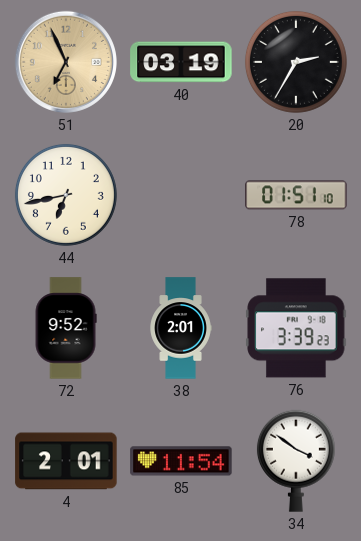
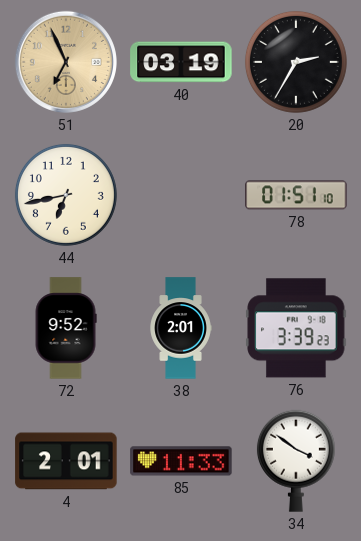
85: 11:54 -> 11:33
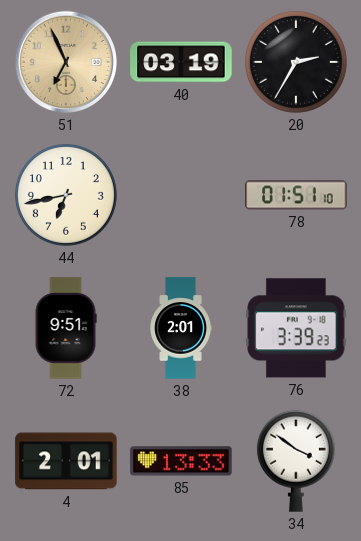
72: 9:52 -> 9:51
85: 11:33 -> 13:33
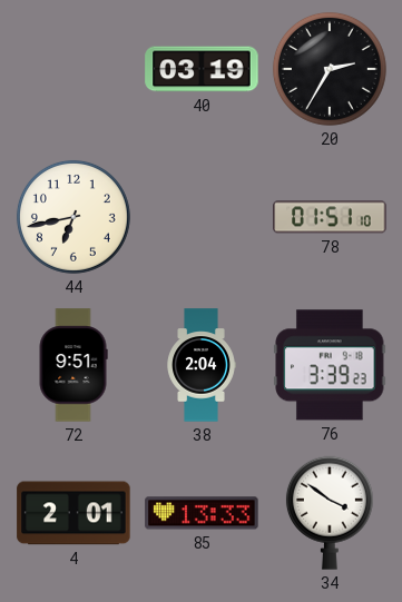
51: 6:56 -> none
38: 2:01 -> 2:04
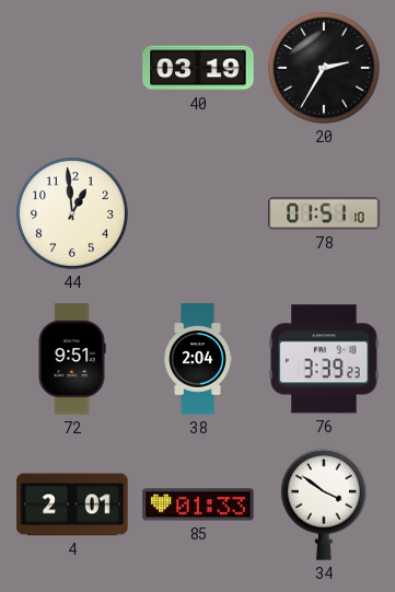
44: 6:43 -> 12:59
85: 13:33 -> 01:33
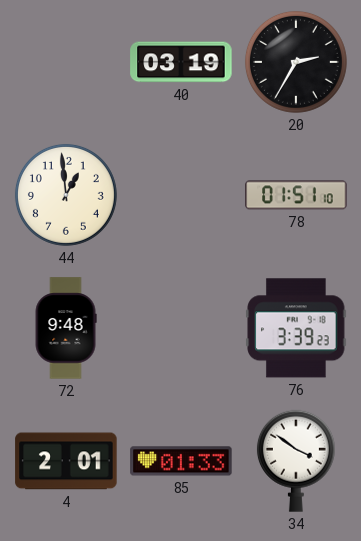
72: 9:51 -> 9:48
38: 2:04 -> none
